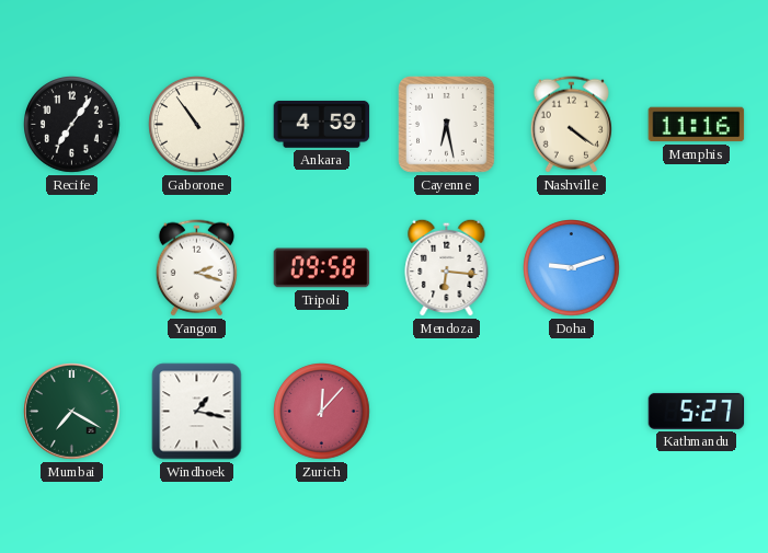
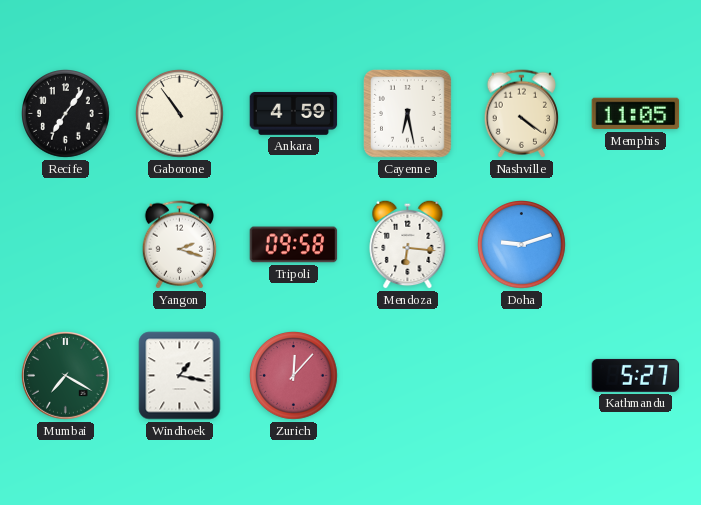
Memphis: 11:16 -> 11:05
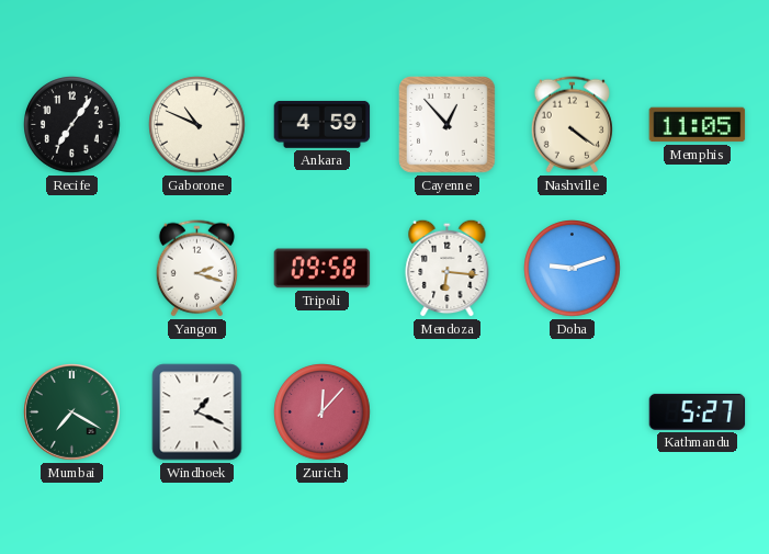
Gaborone: 10:54 -> 10:49
Cayenne: 6:28 -> 12:53
Windhoek: 1:17 -> 1:19
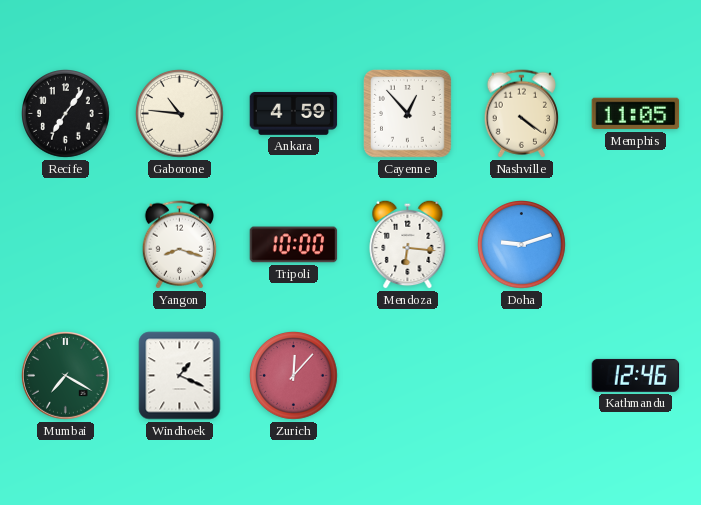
Gaborone: 10:49 -> 10:46
Yangon: 2:18 -> 8:18
Tripoli: 09:58 -> 10:00
Kathmandu: 5:27 -> 12:46
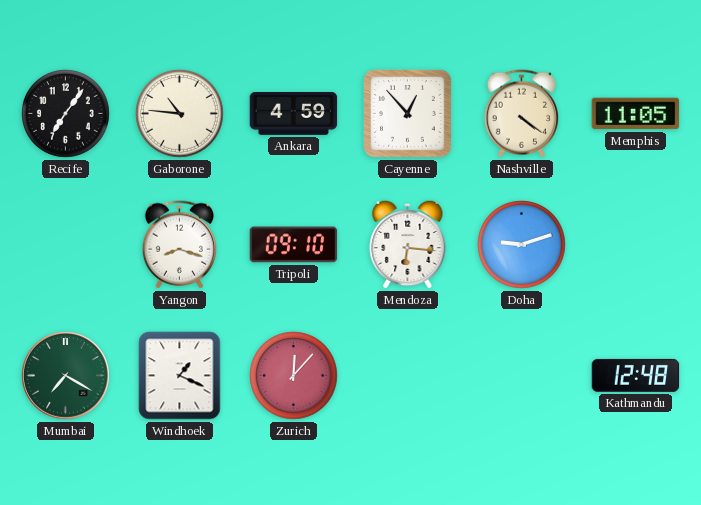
Tripoli: 10:00 -> 09:10
Kathmandu: 12:46 -> 12:48
